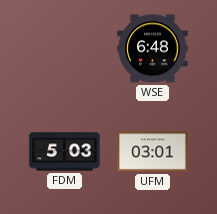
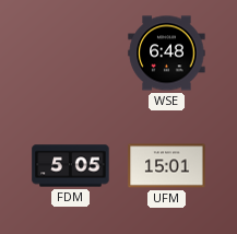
FDM: 5:03 -> 5:05
UFM: 03:01 -> 15:01
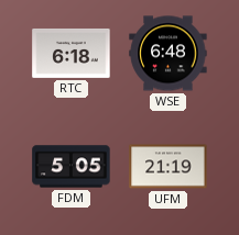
RTC: none -> 6:18
UFM: 15:01 -> 21:19
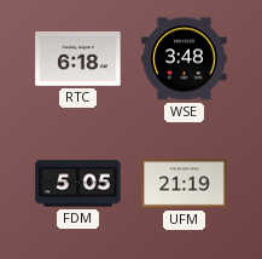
WSE: 6:48 -> 3:48
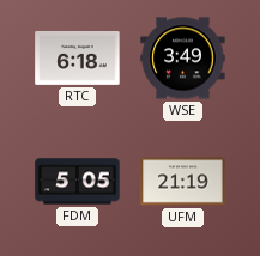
WSE: 3:48 -> 3:49
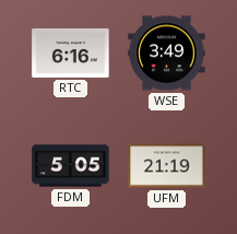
RTC: 6:18 -> 6:16
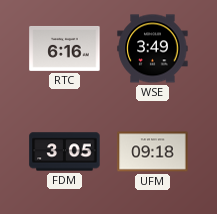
FDM: 5:05 -> 3:05
UFM: 21:19 -> 09:18
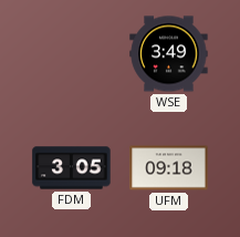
RTC: 6:16 -> none
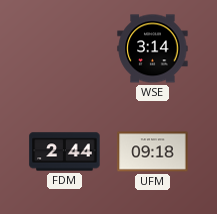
WSE: 3:49 -> 3:14
FDM: 3:05 -> 2:44
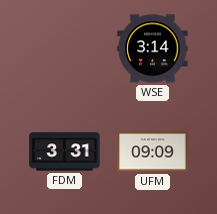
FDM: 2:44 -> 3:31
UFM: 09:18 -> 09:09
